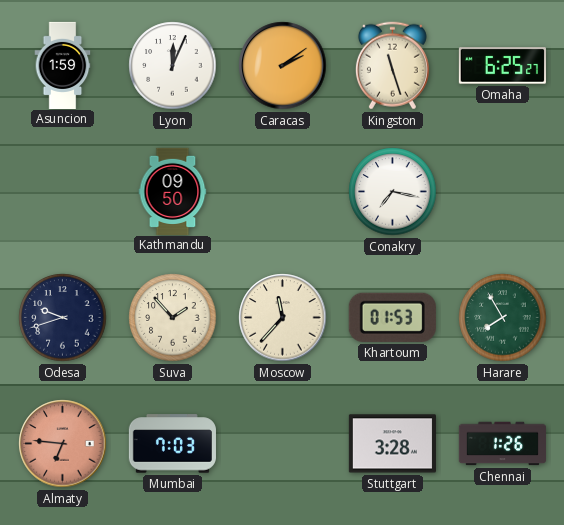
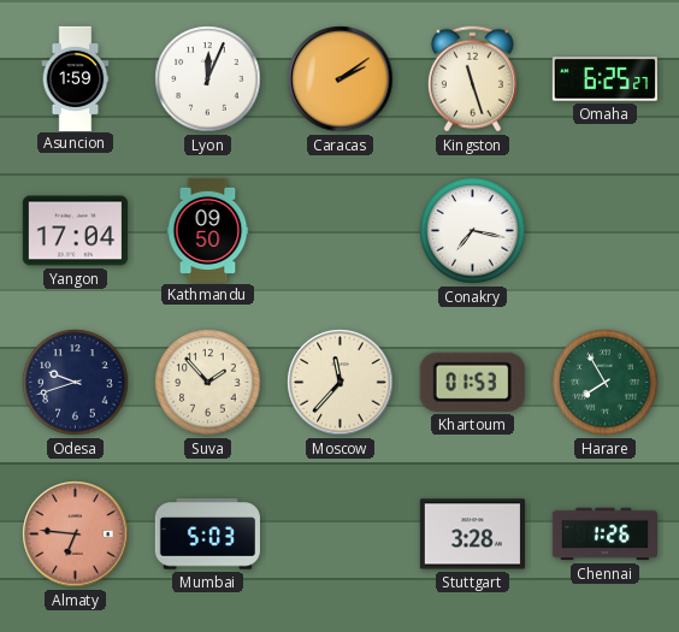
Yangon: none -> 17:04
Mumbai: 7:03 -> 5:03
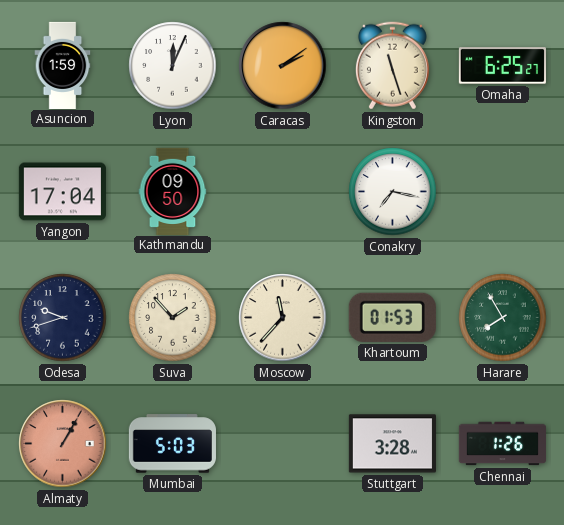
Almaty: 6:46 -> 1:05
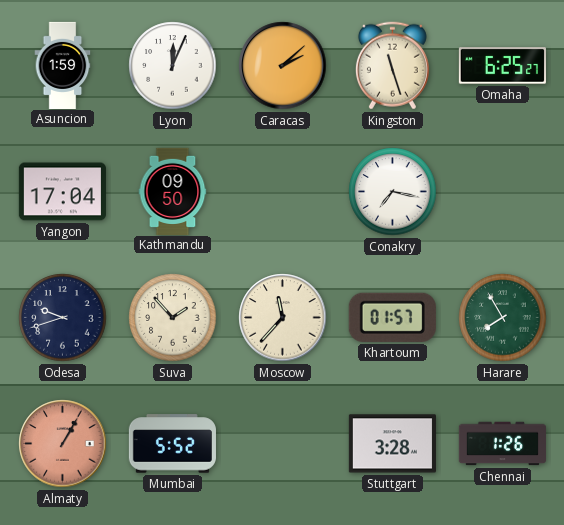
Caracas: 2:09 -> 2:08
Khartoum: 01:53 -> 01:57
Mumbai: 5:03 -> 5:52
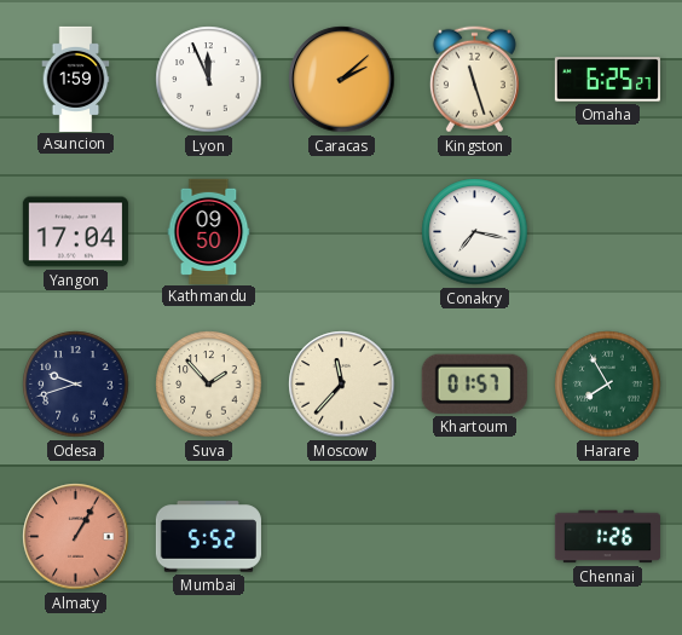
Lyon: 12:04 -> 11:56
Stuttgart: 3:28 -> none
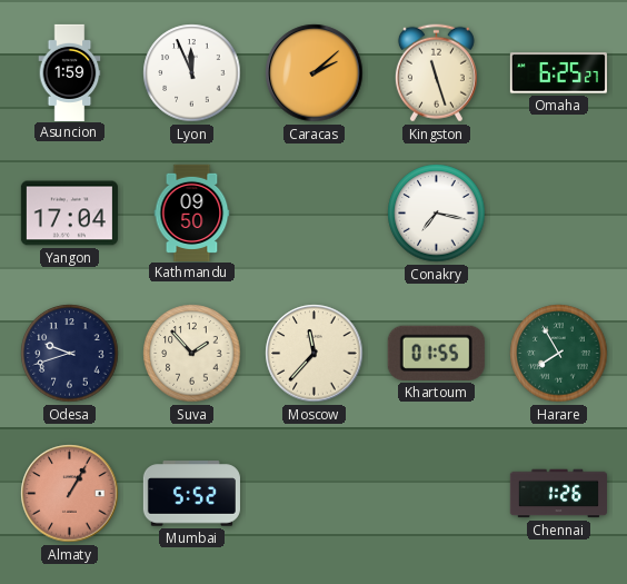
Khartoum: 01:57 -> 01:55
